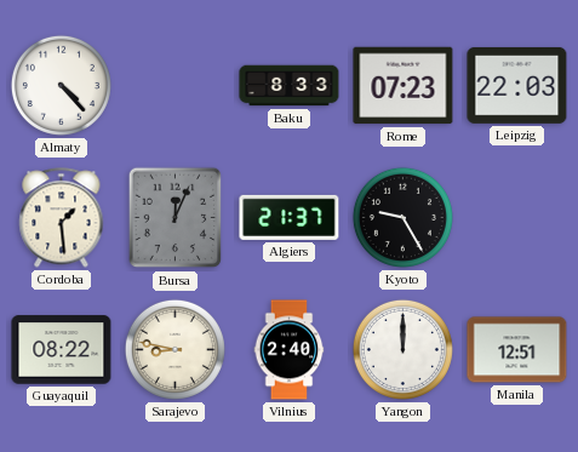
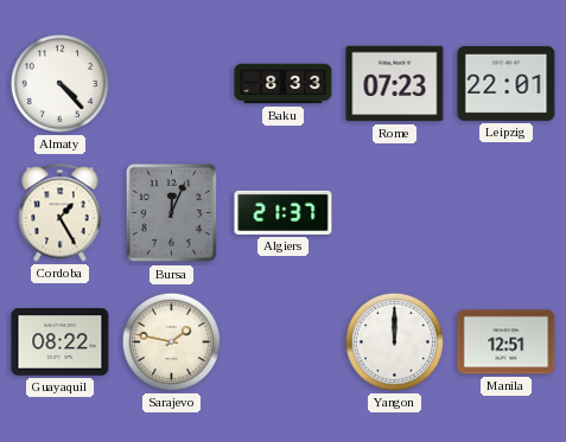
Leipzig: 22:03 -> 22:01
Cordoba: 1:29 -> 1:25
Kyoto: 9:25 -> none
Sarajevo: 8:47 -> 1:47
Vilnius: 2:40 -> none
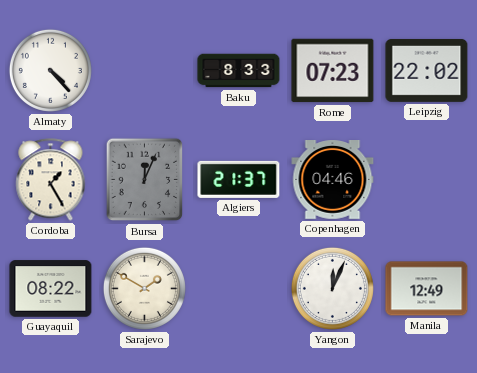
Leipzig: 22:01 -> 22:02
Copenhagen: none -> 04:46
Sarajevo: 1:47 -> 1:50
Yangon: 12:00 -> 12:04
Manila: 12:51 -> 12:49
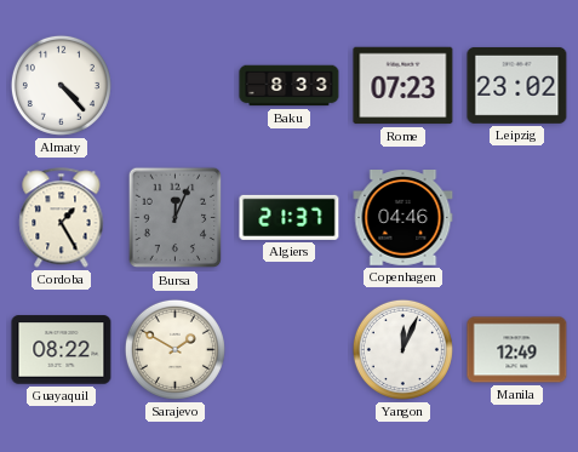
Leipzig: 22:02 -> 23:02
